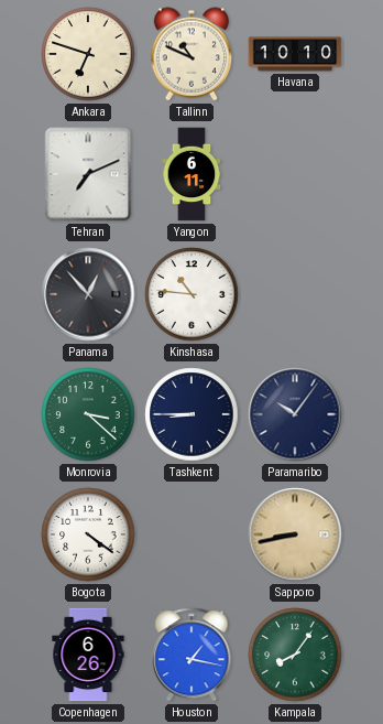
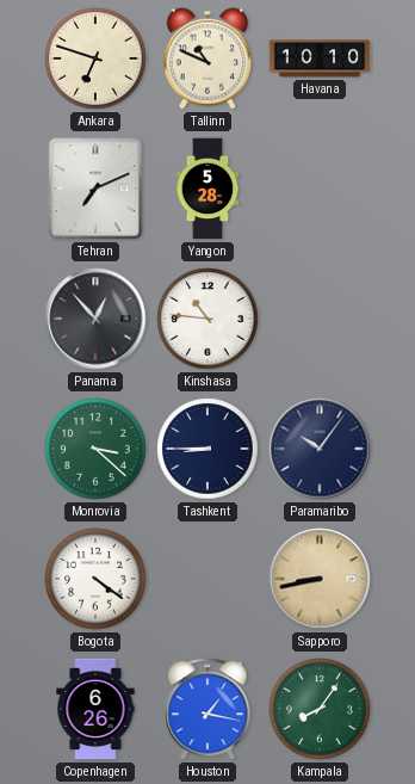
Yangon: 6:11 -> 5:28
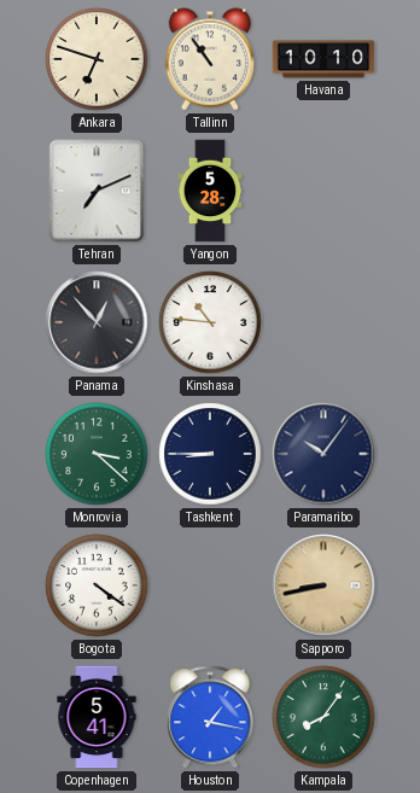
Tallinn: 10:49 -> 10:54
Copenhagen: 6:26 -> 5:41
